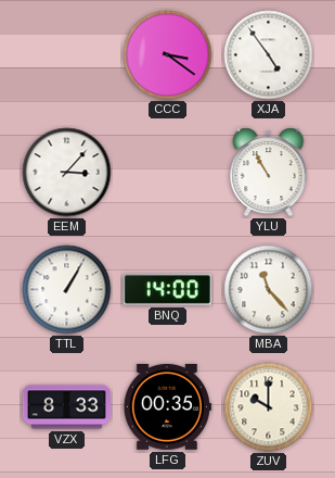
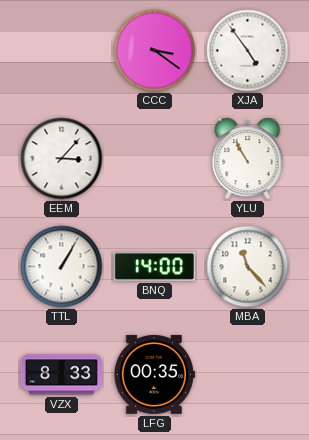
ZUV: 10:00 -> none
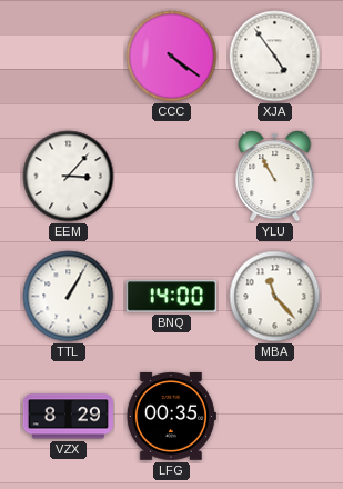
CCC: 3:21 -> 4:21
VZX: 8:33 -> 8:29
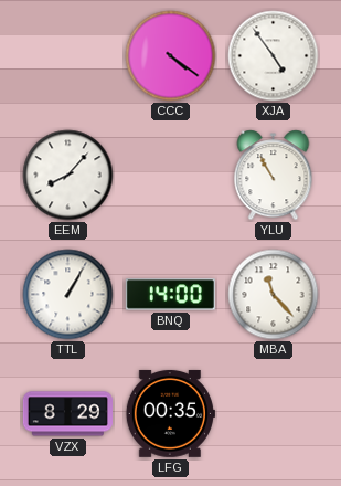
EEM: 3:07 -> 8:07
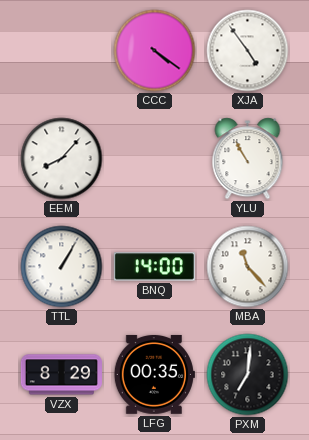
PXM: none -> 7:01
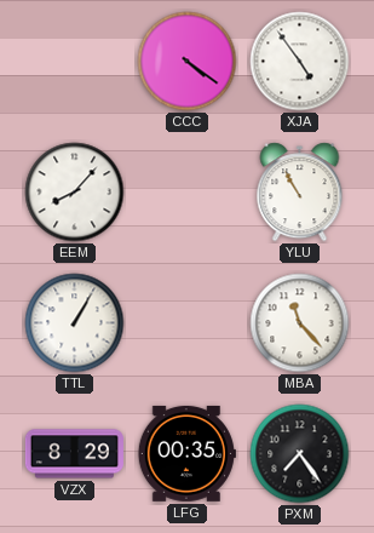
BNQ: 14:00 -> none
PXM: 7:01 -> 7:24
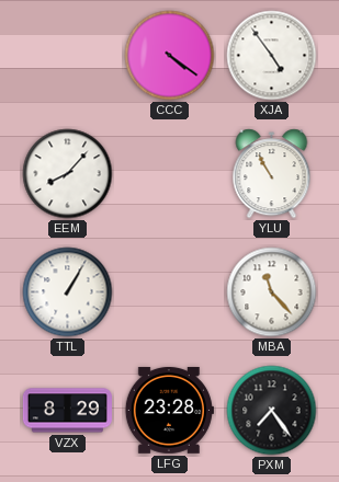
LFG: 00:35 -> 23:28
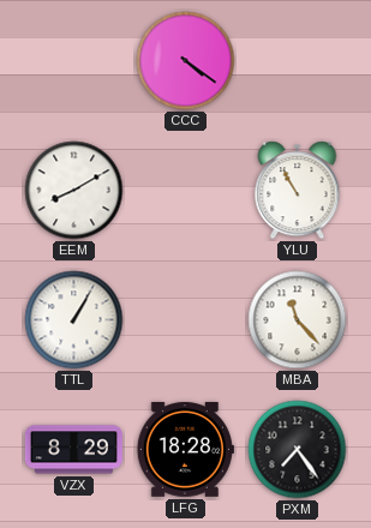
XJA: 4:54 -> none
EEM: 8:07 -> 8:10
LFG: 23:28 -> 18:28
